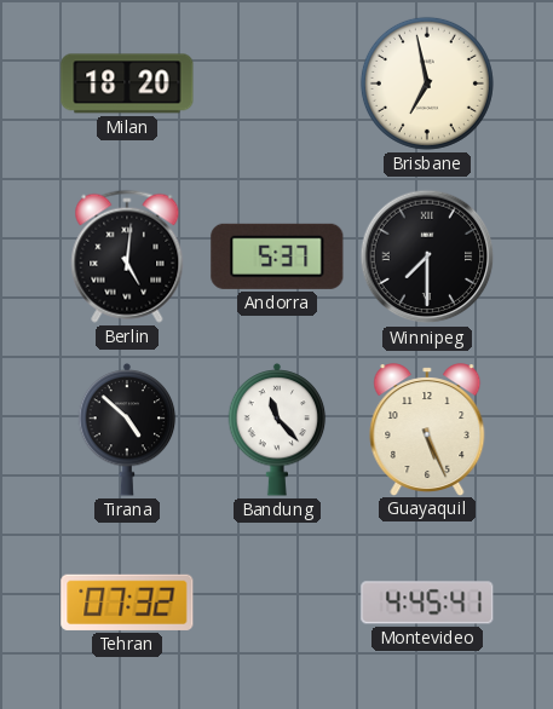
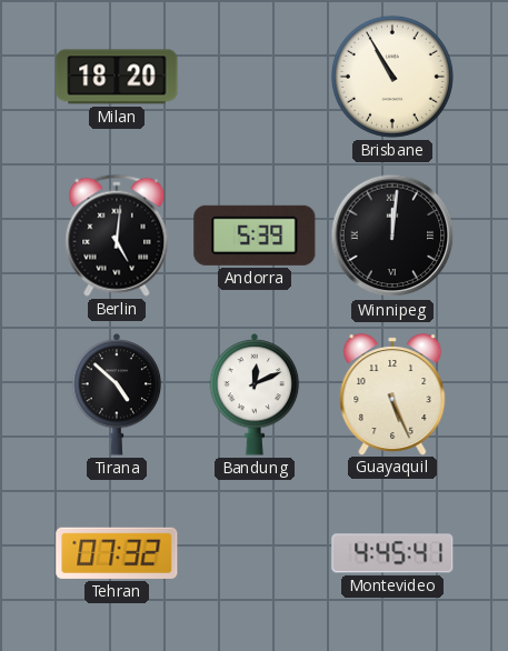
Brisbane: 6:58 -> 10:55
Andorra: 5:37 -> 5:39
Winnipeg: 7:30 -> 12:01
Bandung: 11:23 -> 12:11
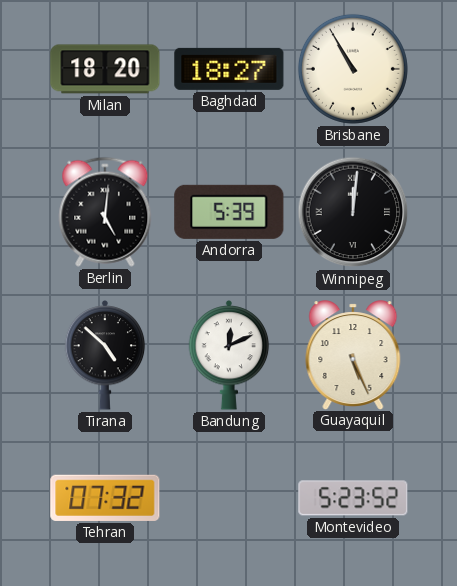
Baghdad: none -> 18:27
Montevideo: 4:45 -> 5:23
